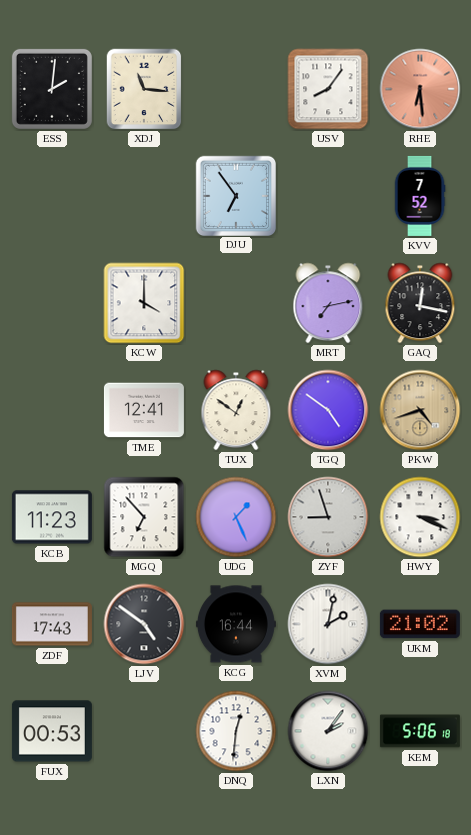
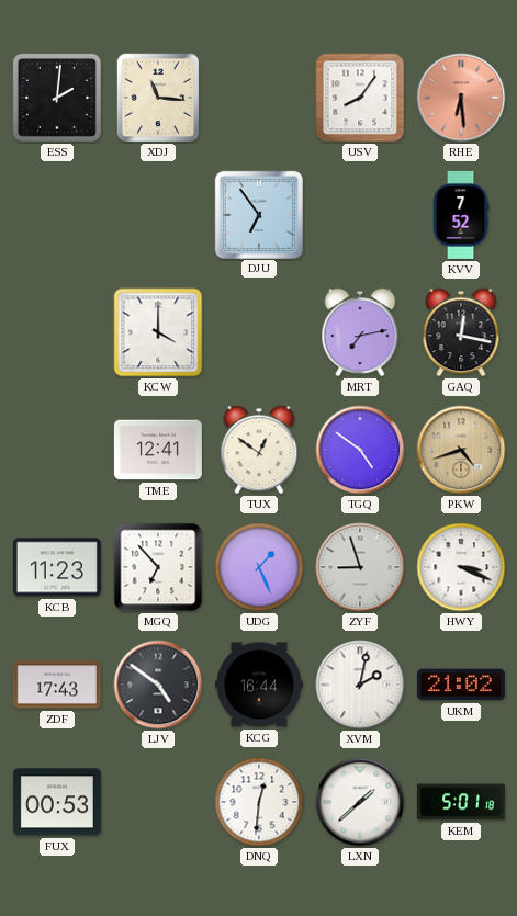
LXN: 2:06 -> 1:38
KEM: 5:06 -> 5:01
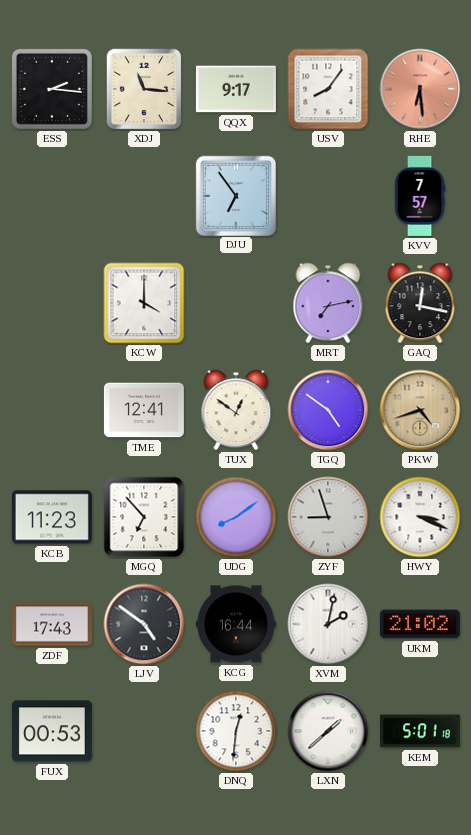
ESS: 2:01 -> 2:16
QQX: none -> 9:17
KVV: 7:52 -> 7:57
UDG: 1:26 -> 8:09
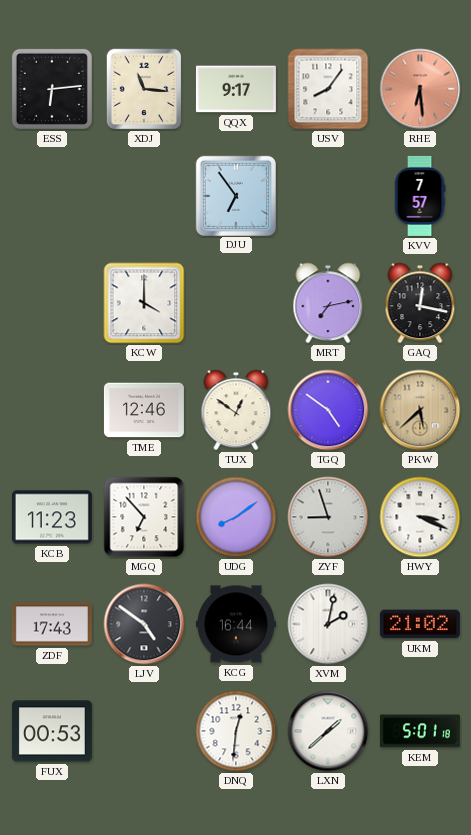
ESS: 2:16 -> 6:14
TME: 12:41 -> 12:46
PKW: 4:42 -> 5:38
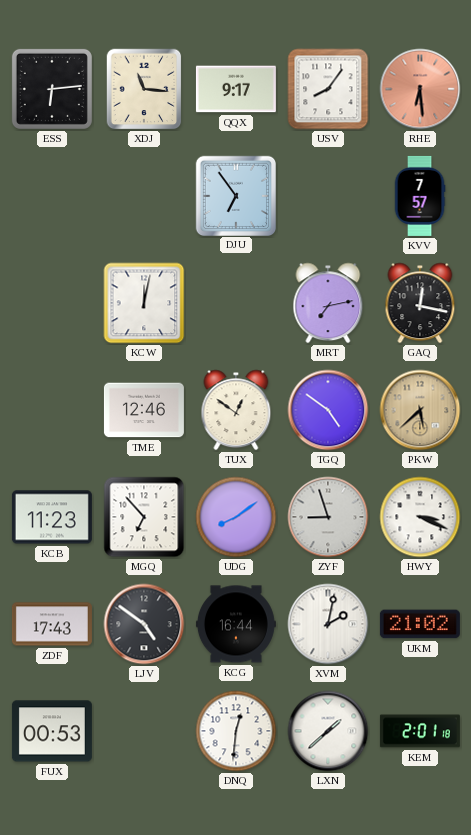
KCW: 4:00 -> 12:02
KEM: 5:01 -> 2:01
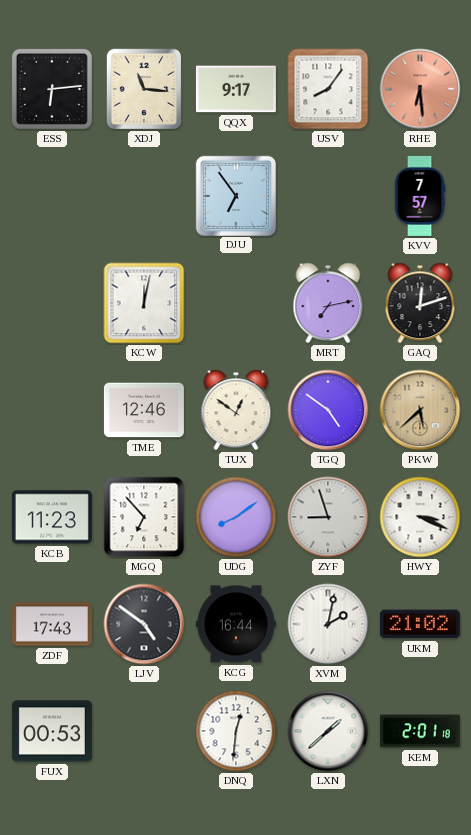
GAQ: 12:17 -> 12:12
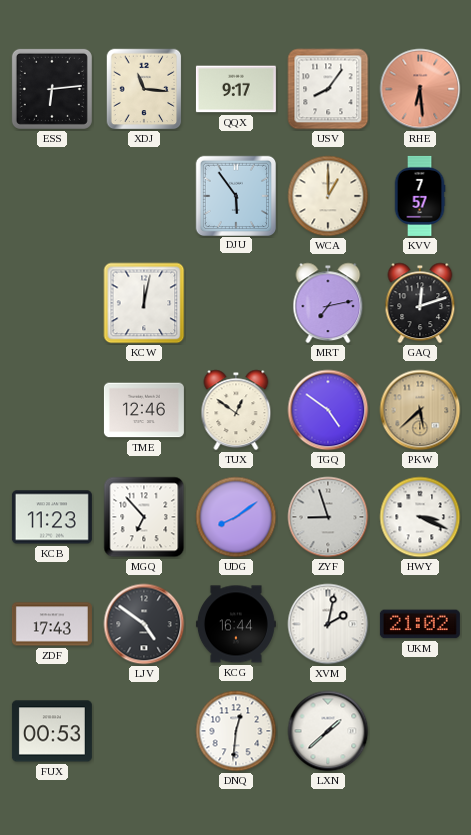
DJU: 6:54 -> 5:54
WCA: none -> 1:00
KEM: 2:01 -> none
